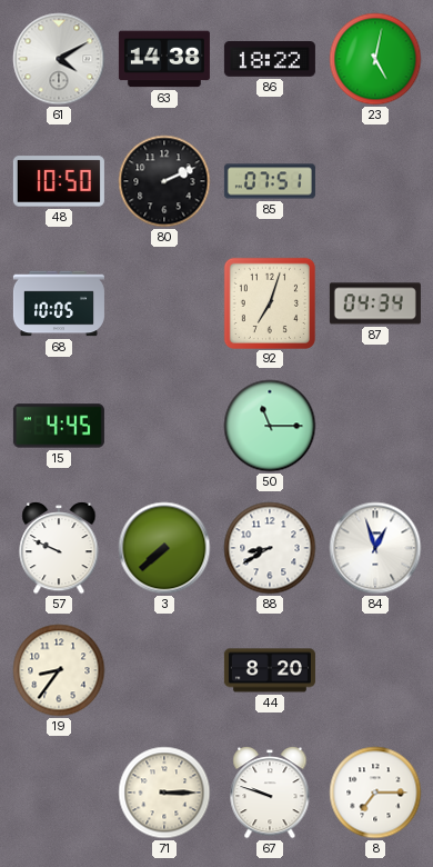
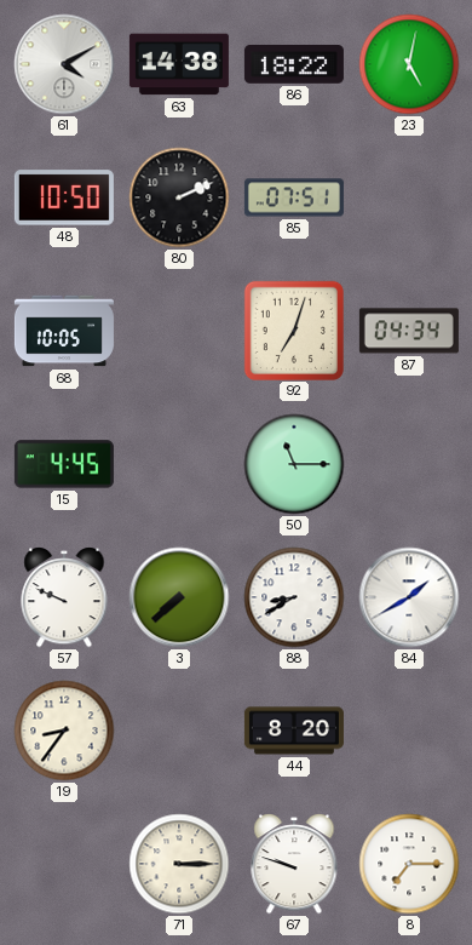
84: 12:57 -> 1:40
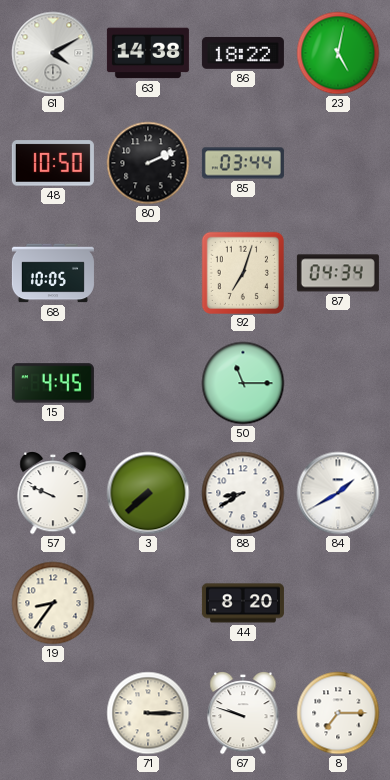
85: 07:51 -> 03:44
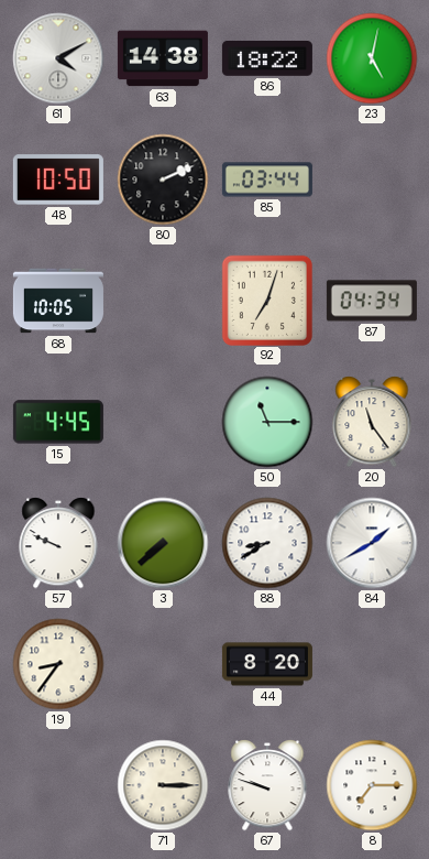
20: none -> 11:24
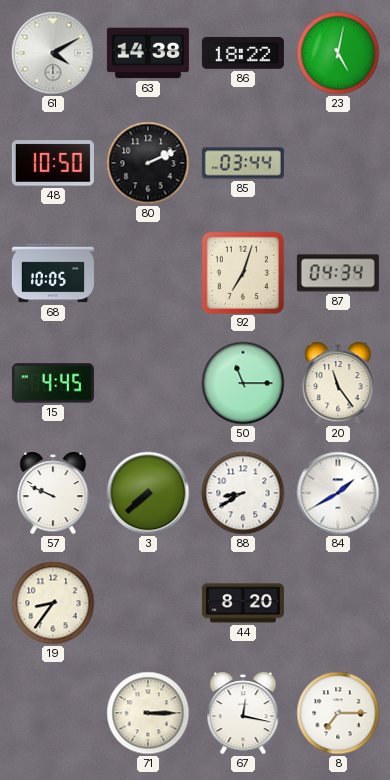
67: 9:48 -> 12:17
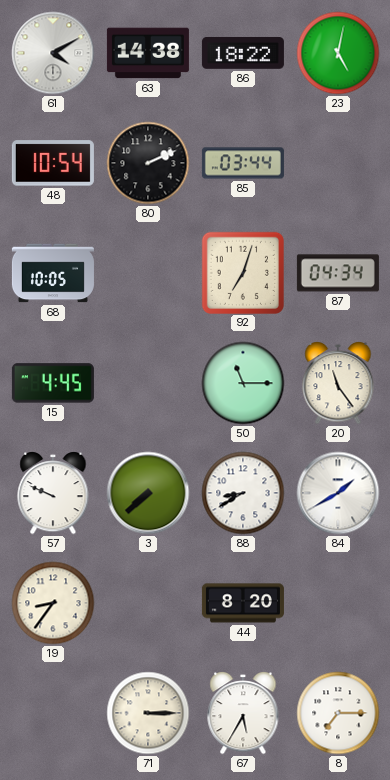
48: 10:50 -> 10:54
67: 12:17 -> 5:35
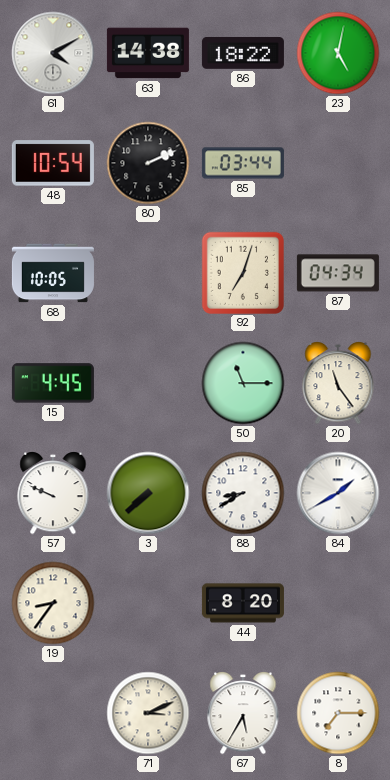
71: 3:15 -> 3:11
